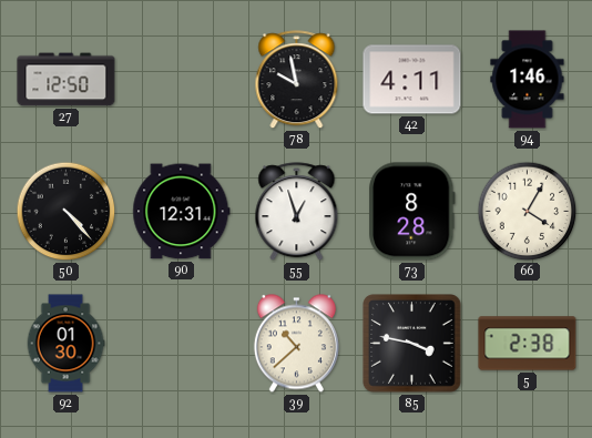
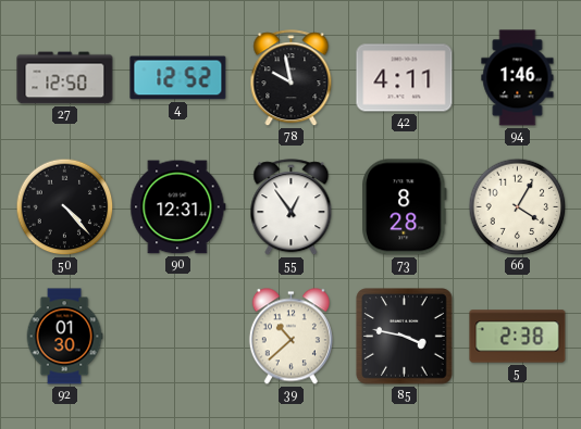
4: none -> 12:52
55: 12:57 -> 12:54
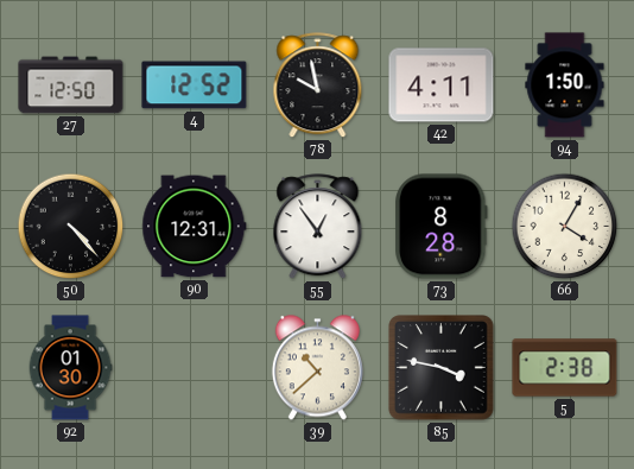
94: 1:46 -> 1:50
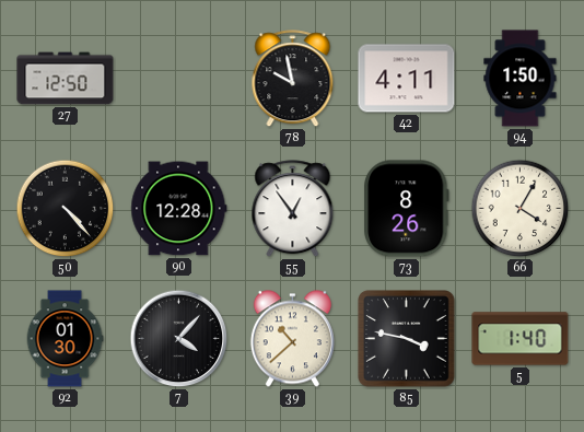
4: 12:52 -> none
90: 12:31 -> 12:28
73: 8:28 -> 8:26
7: none -> 4:07
5: 2:38 -> 1:40
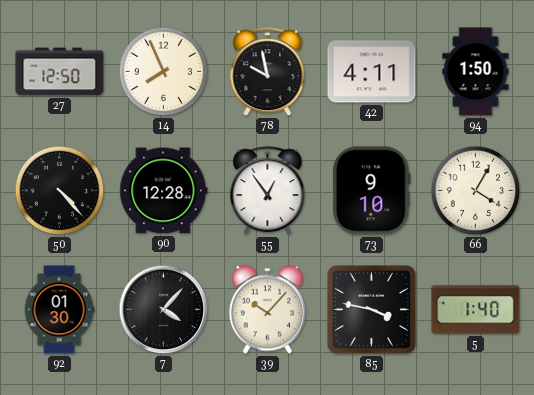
14: none -> 7:56
73: 8:26 -> 9:10
39: 10:38 -> 10:07
